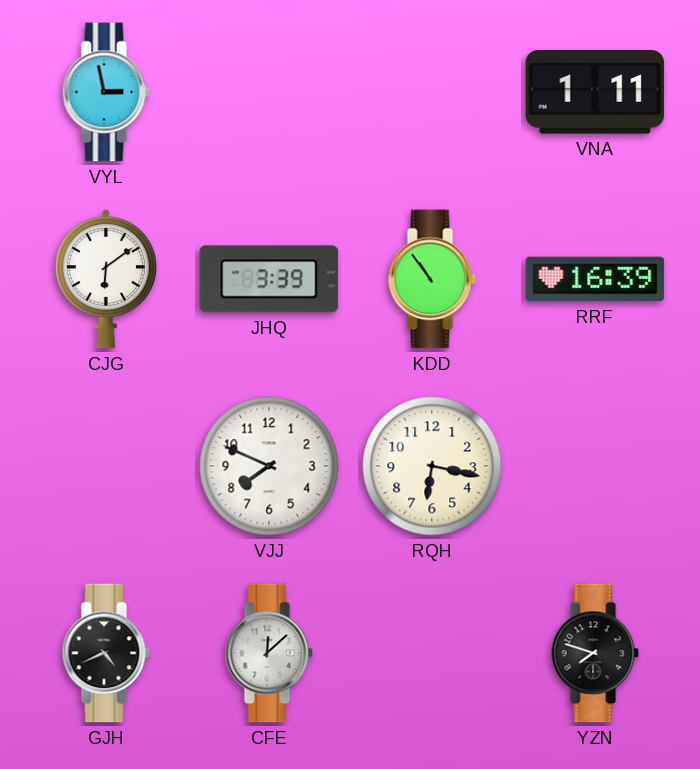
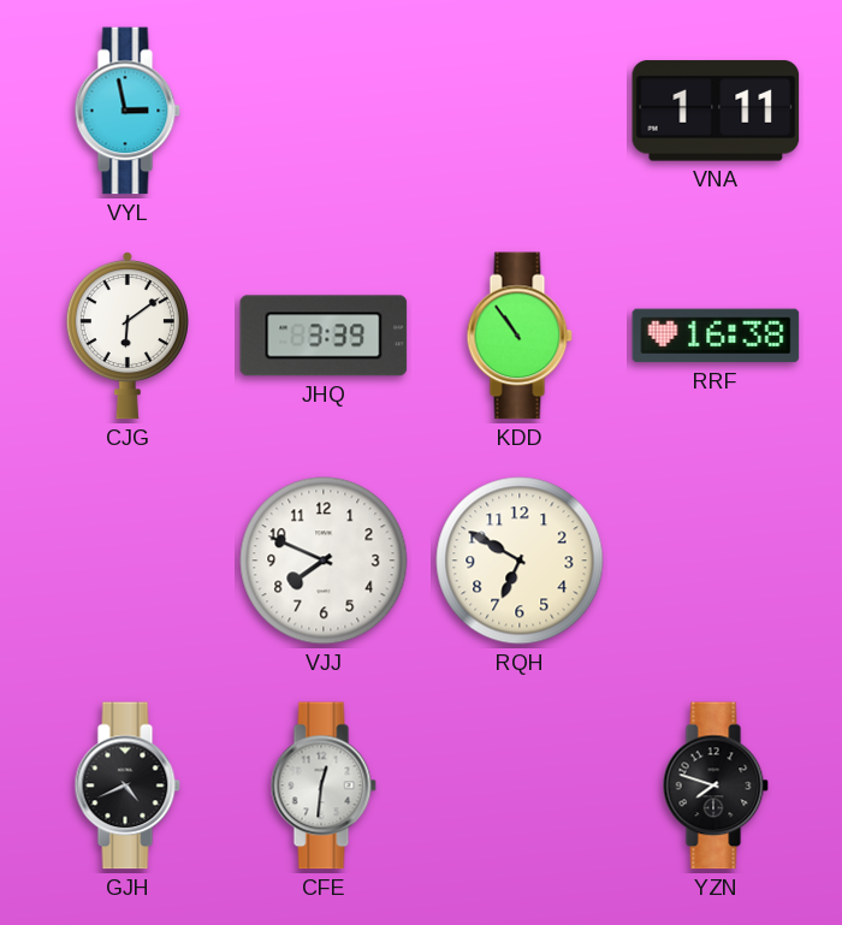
RRF: 16:39 -> 16:38
RQH: 6:17 -> 6:50
CFE: 12:08 -> 12:31
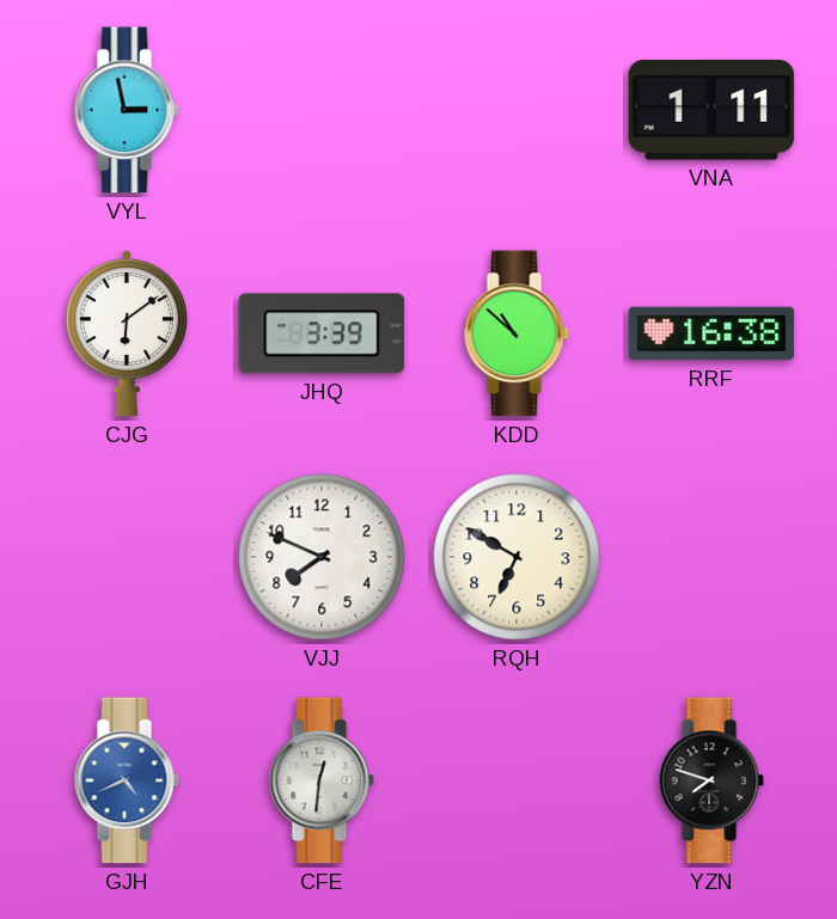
KDD: 10:54 -> 10:52
GJH dial: black -> blue
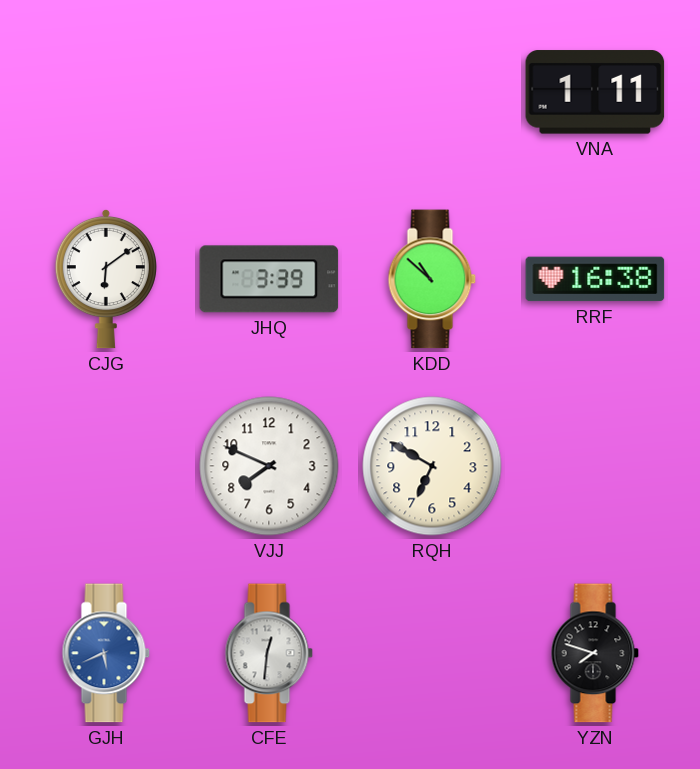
VYL: 2:58 -> none
GJH: 4:41 -> 5:41
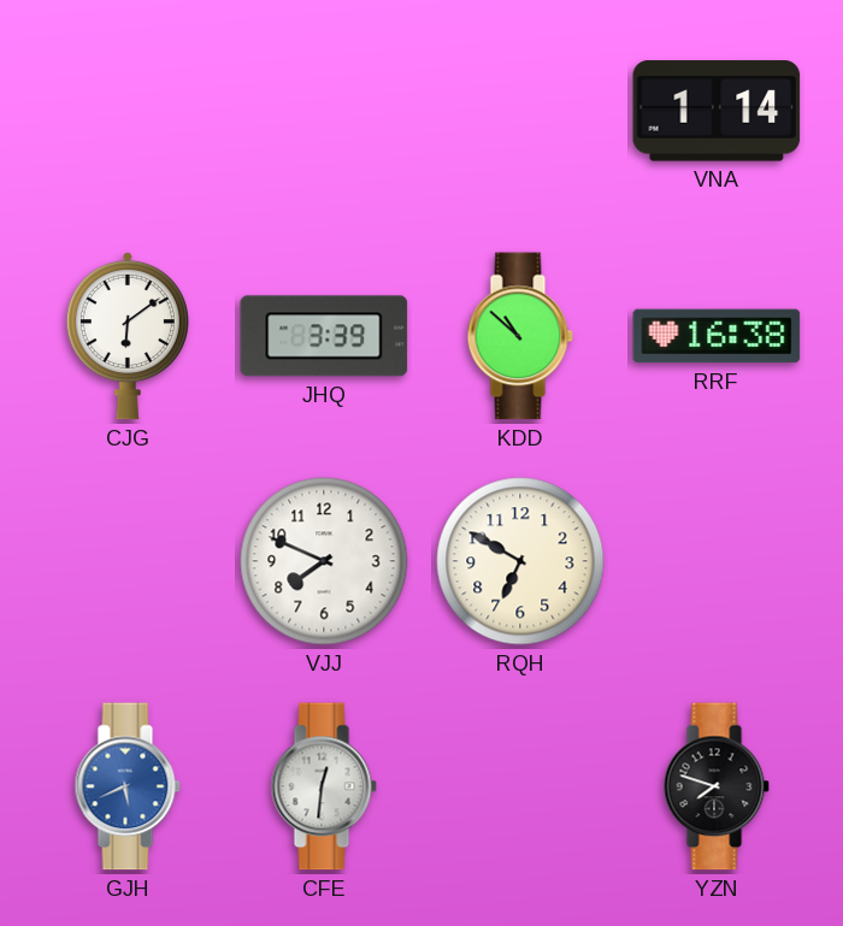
VNA: 1:11 -> 1:14
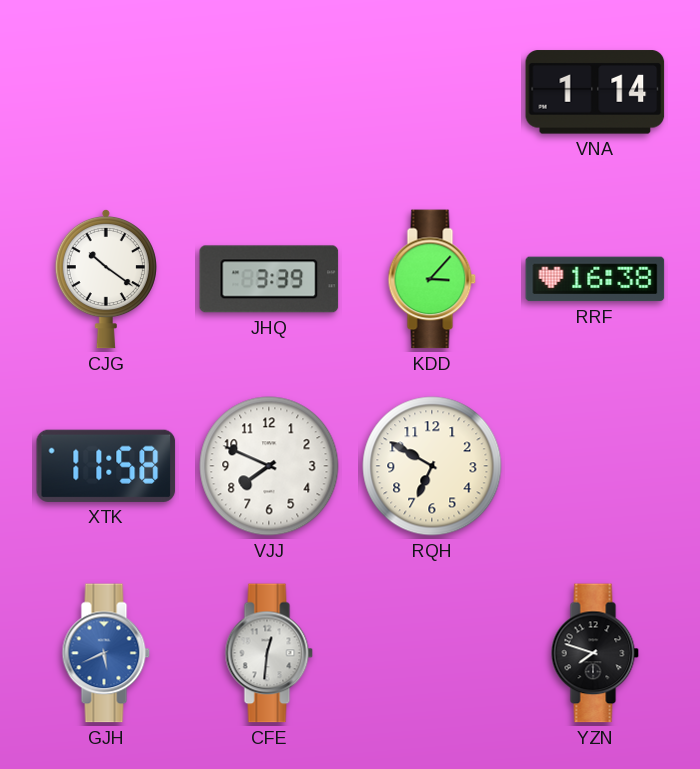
CJG: 6:09 -> 10:21
KDD: 10:52 -> 3:07
XTK: none -> 11:58
